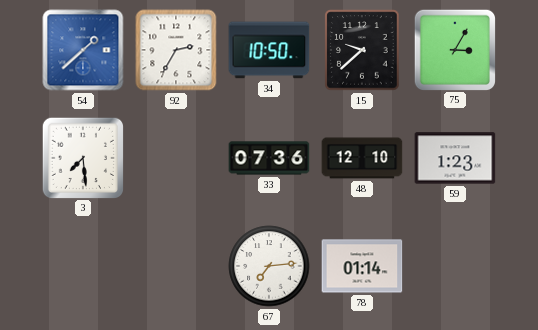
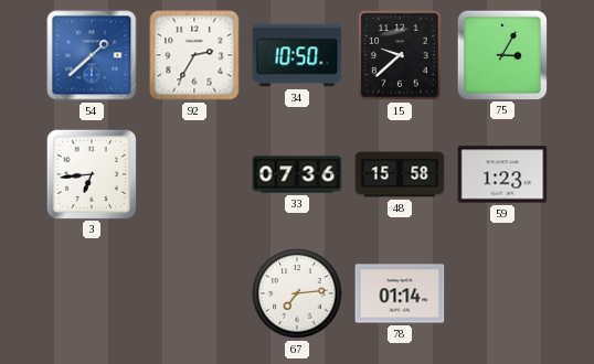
3: 7:29 -> 6:44
48: 12:10 -> 15:58
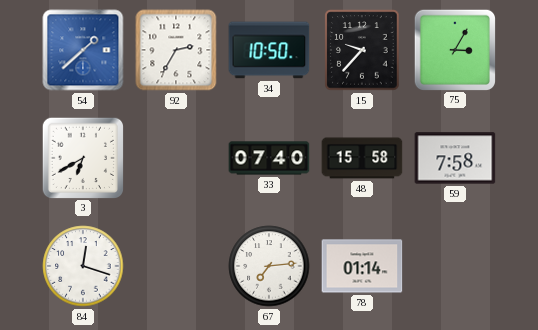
15: 9:38 -> 9:37
3: 6:44 -> 6:40
33: 07:36 -> 07:40
59: 1:23 -> 7:58
84: none -> 12:18
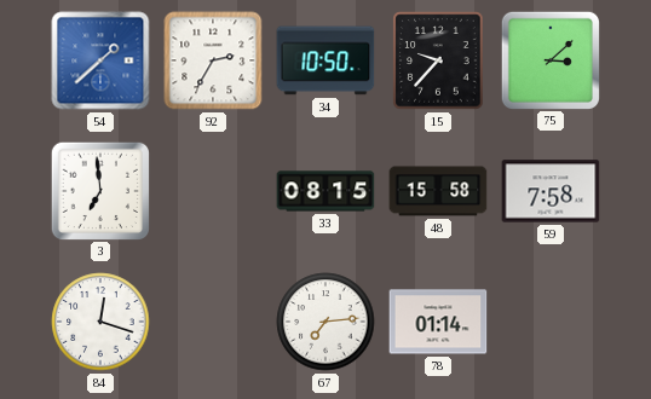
75: 3:05 -> 3:08
3: 6:40 -> 6:59
33: 07:40 -> 08:15
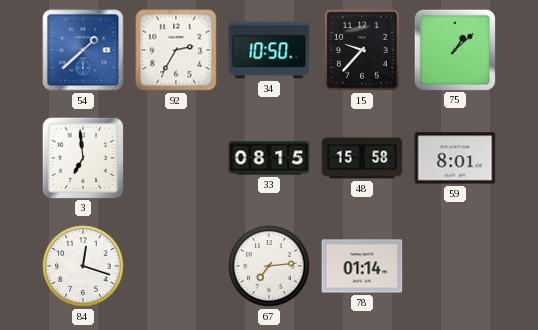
75: 3:08 -> 1:08
59: 7:58 -> 8:01
